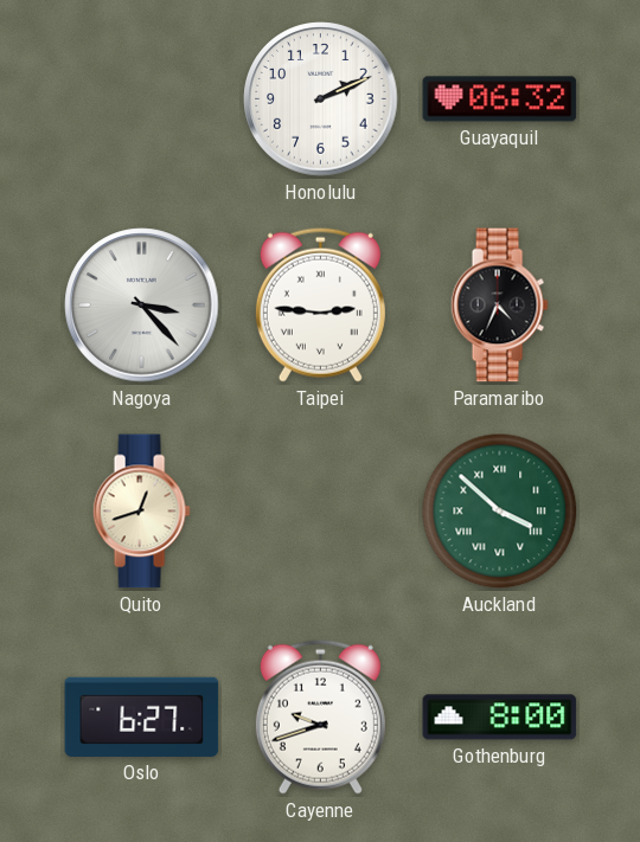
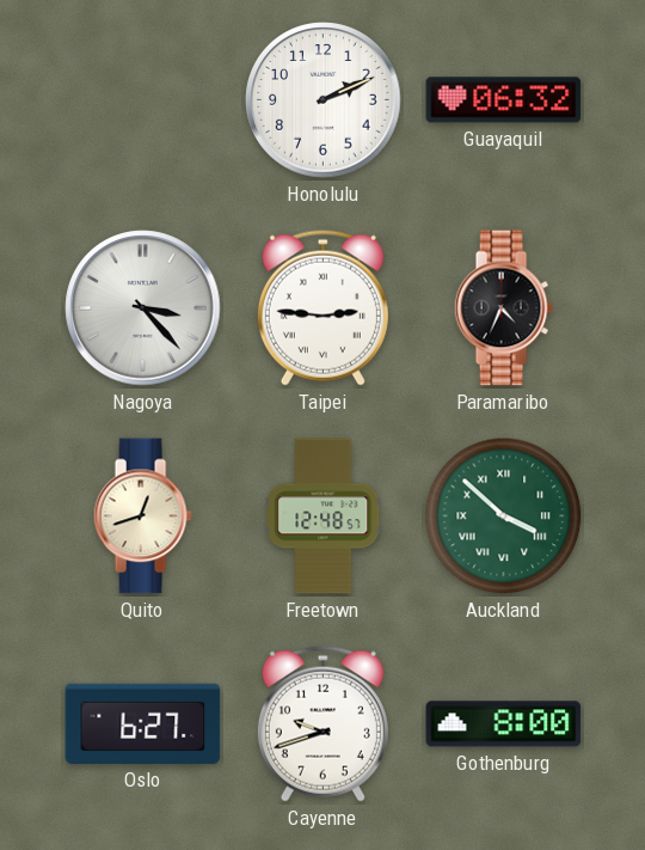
Freetown: none -> 12:48
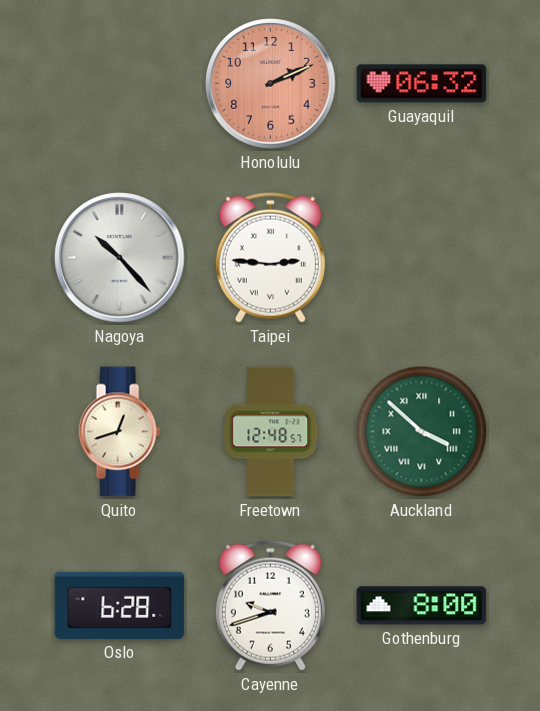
Honolulu dial: white -> salmon
Nagoya: 3:23 -> 10:23
Paramaribo: 4:34 -> none
Oslo: 6:27 -> 6:28
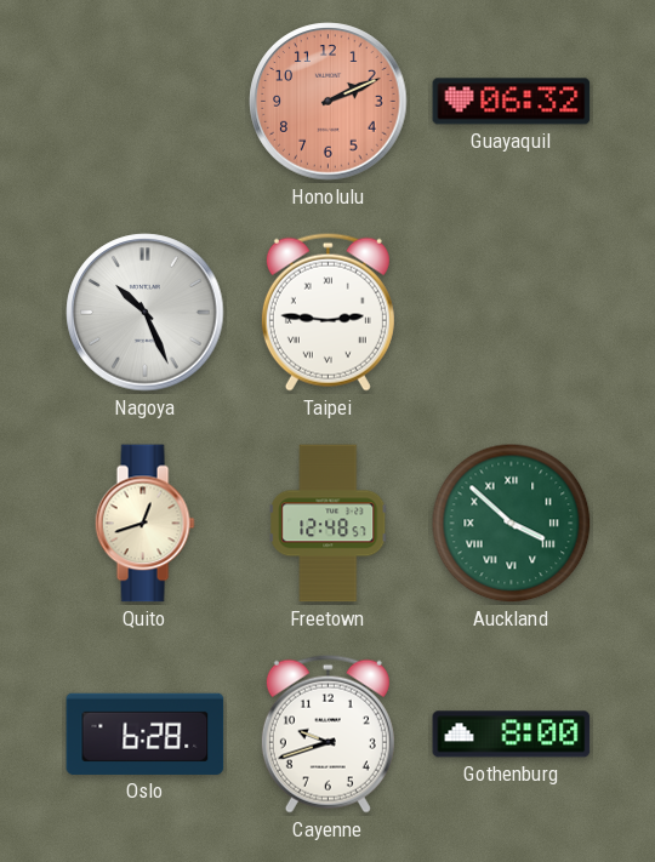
Nagoya: 10:23 -> 10:26
